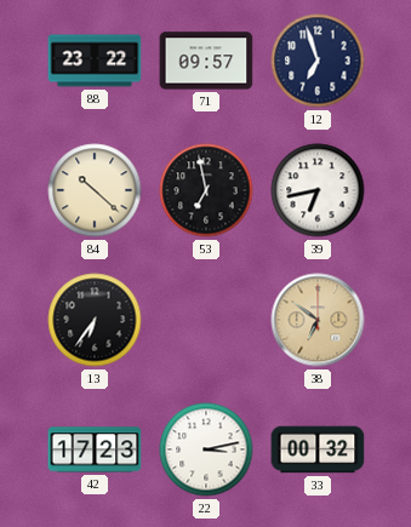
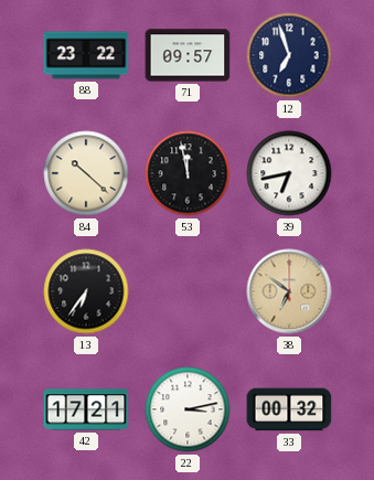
53: 6:58 -> 11:58
42: 17:23 -> 17:21
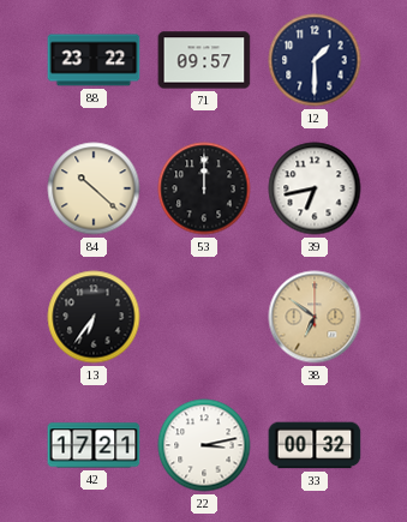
12: 6:57 -> 1:30
53: 11:58 -> 12:00
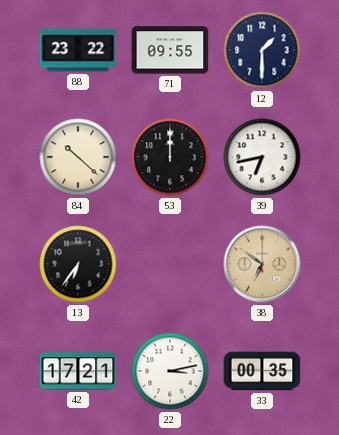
71: 09:57 -> 09:55
33: 00:32 -> 00:35
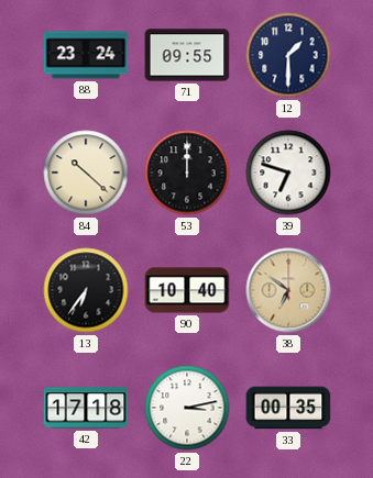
88: 23:22 -> 23:24
39: 6:43 -> 6:48
90: none -> 10:40
42: 17:21 -> 17:18
